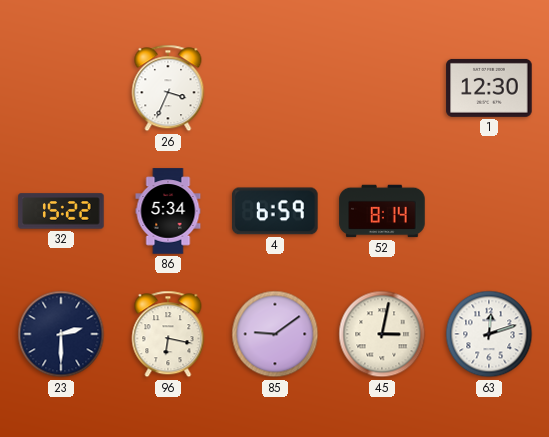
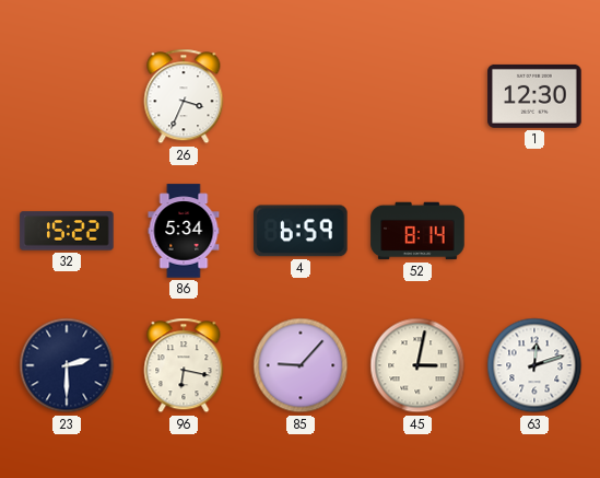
85: 9:09 -> 9:07
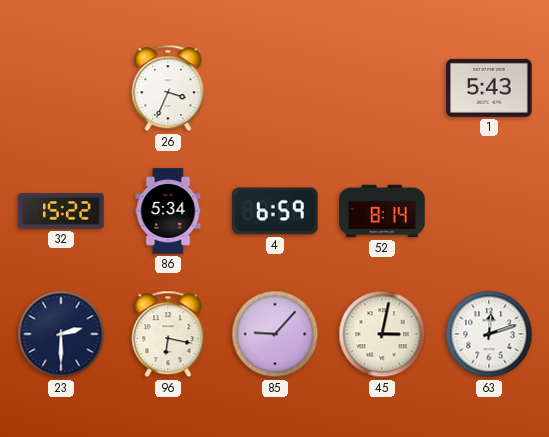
1: 12:30 -> 5:43
